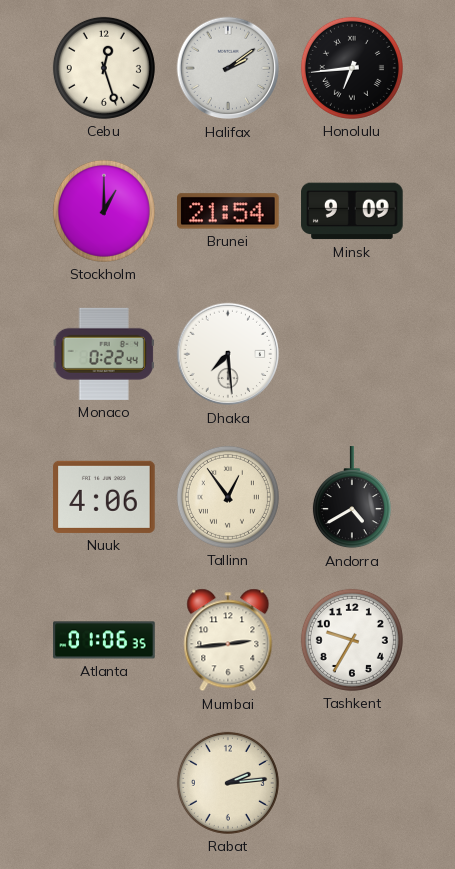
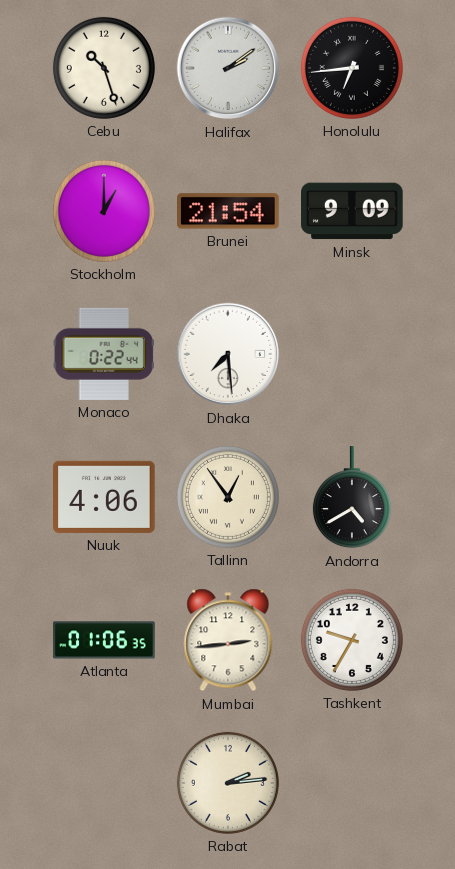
Cebu: 12:27 -> 10:27
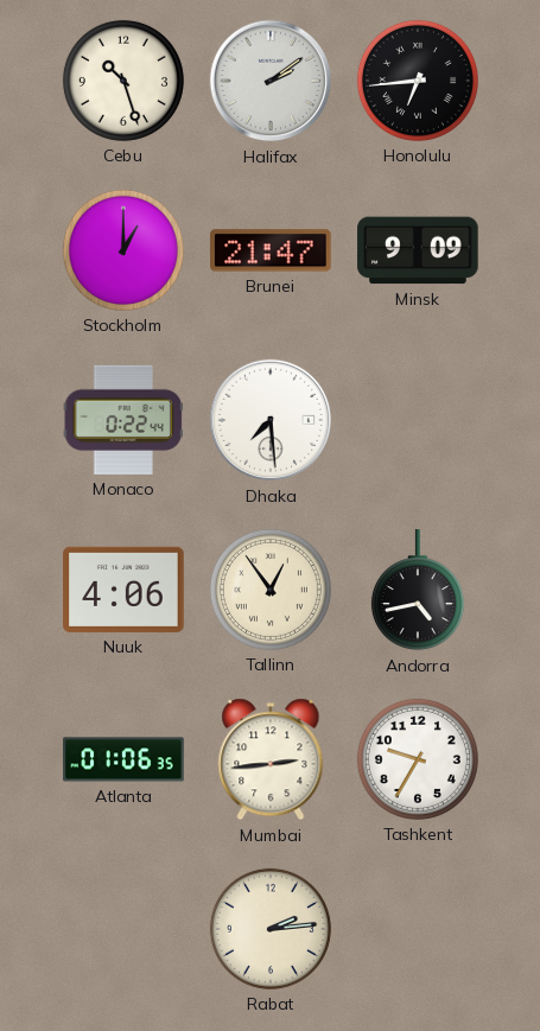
Brunei: 21:54 -> 21:47
Andorra: 4:40 -> 4:43
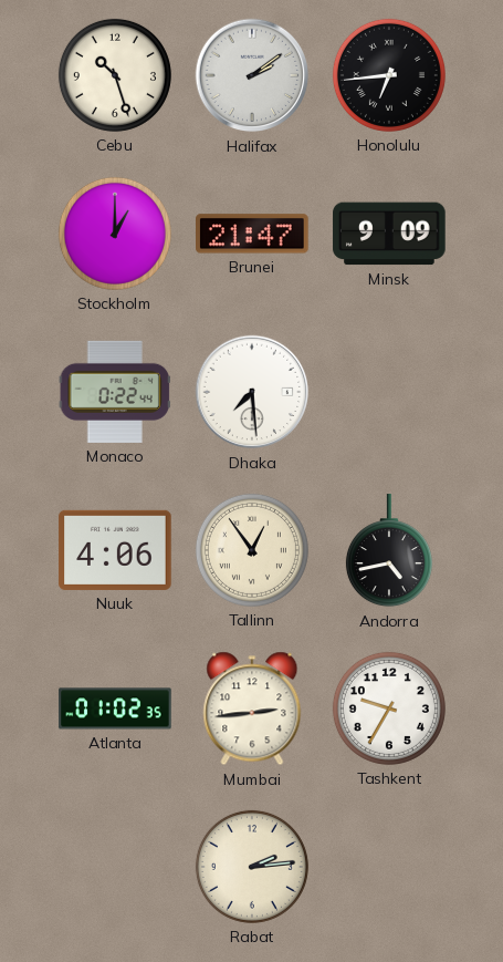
Atlanta: 01:06 -> 01:02
